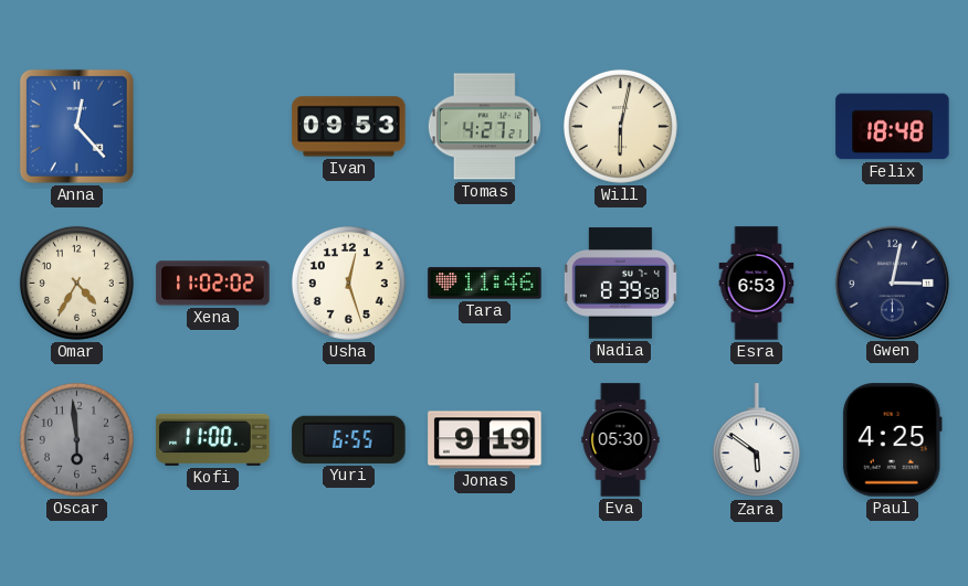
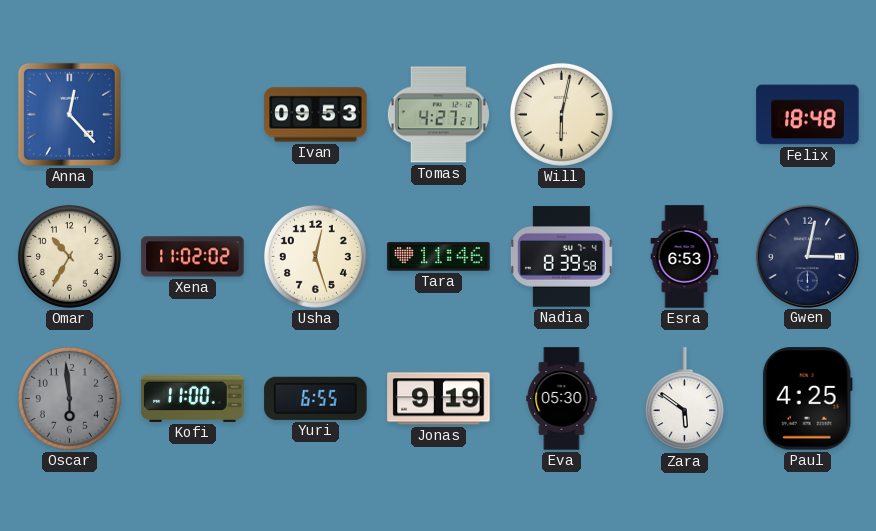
Omar: 4:35 -> 10:35
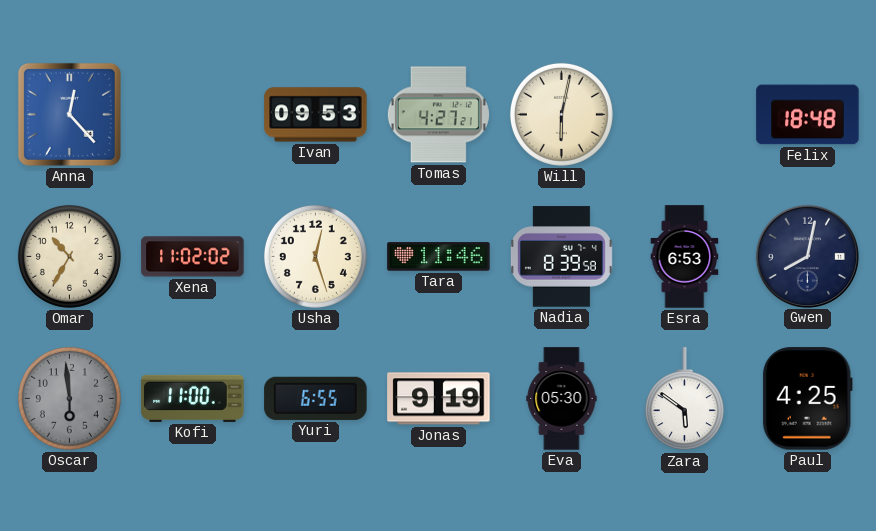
Gwen: 3:02 -> 8:02
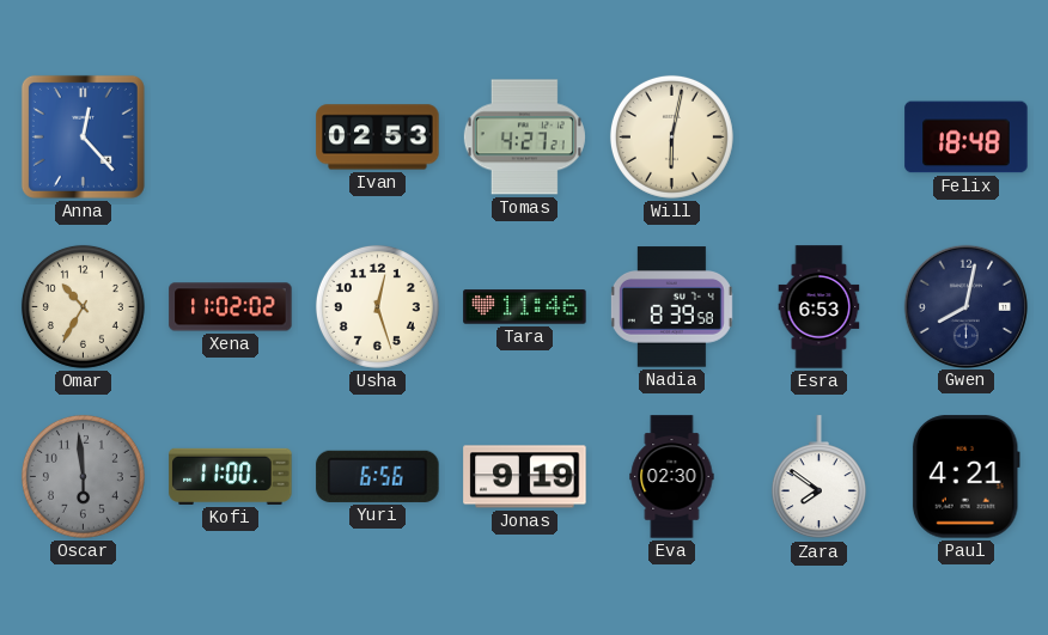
Ivan: 09:53 -> 02:53
Yuri: 6:55 -> 6:56
Eva: 05:30 -> 02:30
Zara: 5:51 -> 7:51
Paul: 4:25 -> 4:21
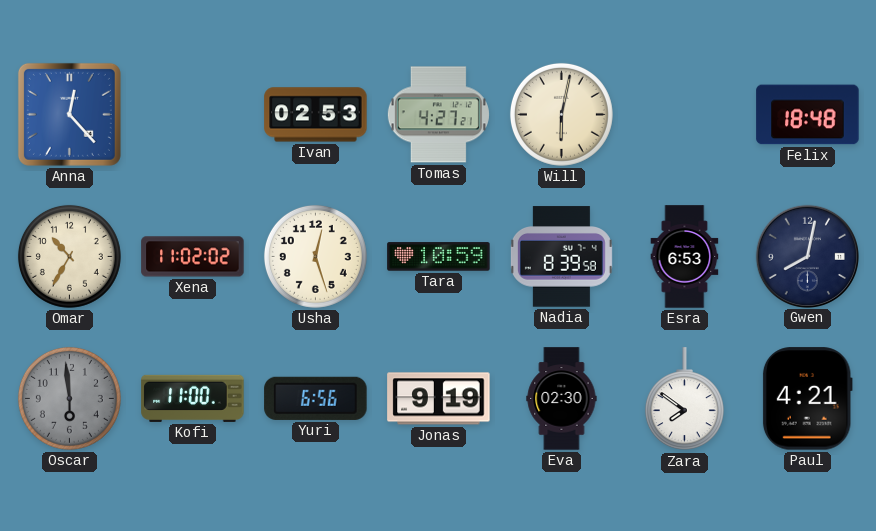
Tara: 11:46 -> 10:59
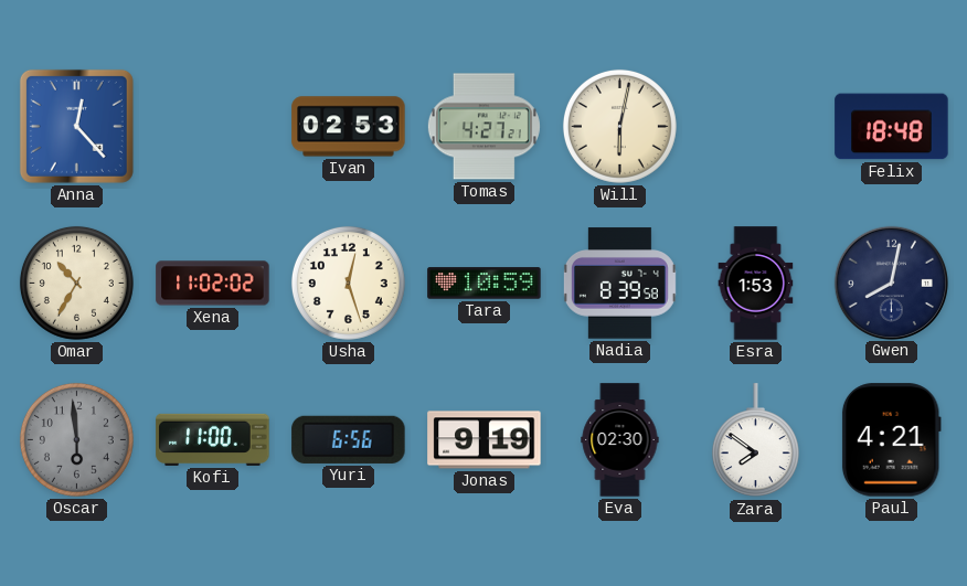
Esra: 6:53 -> 1:53
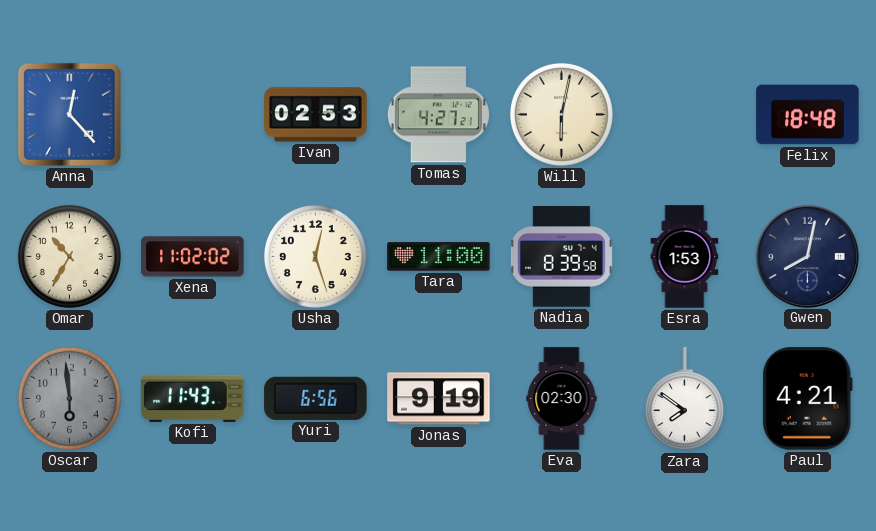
Tara: 10:59 -> 11:00
Kofi: 11:00 -> 11:43
